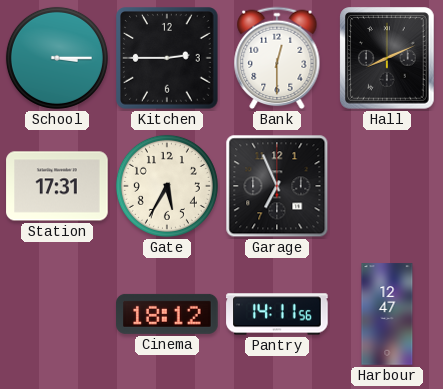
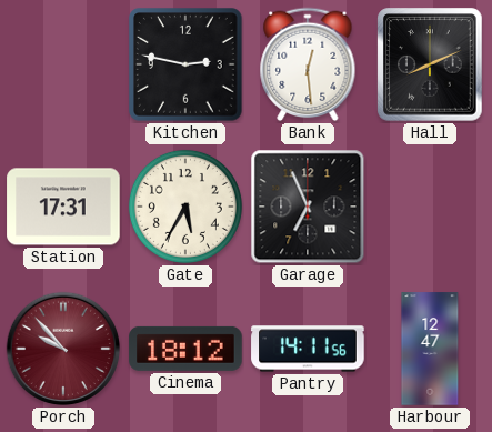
School: 3:15 -> none
Kitchen: 2:45 -> 2:47
Bank: 12:30 -> 12:29
Porch: none -> 9:53
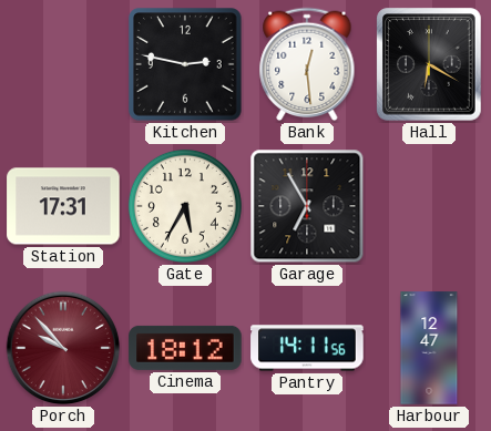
Hall: 8:11 -> 6:20
Garage: 6:56 -> 6:55
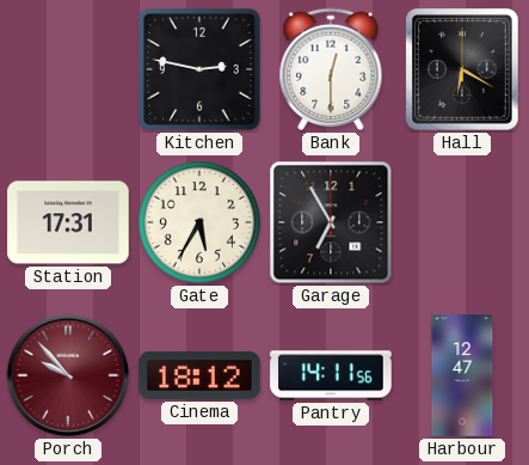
Bank: 12:29 -> 12:30
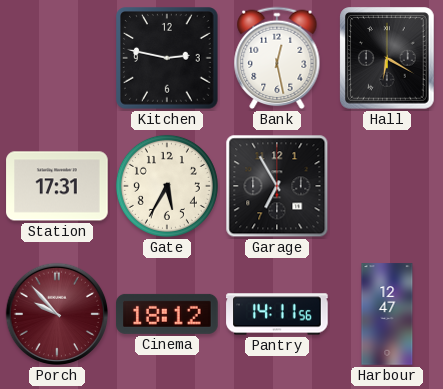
Bank: 12:30 -> 12:28
